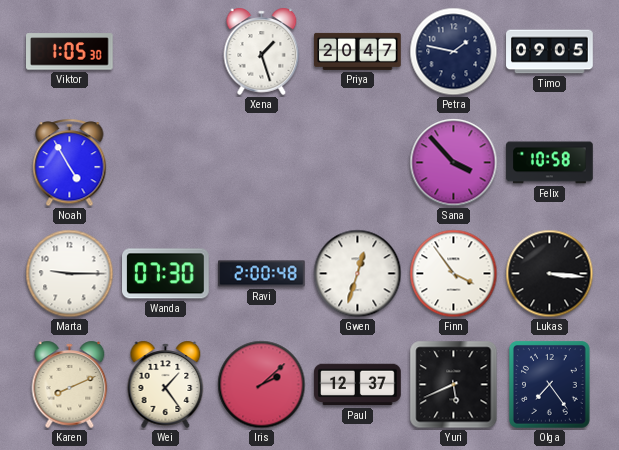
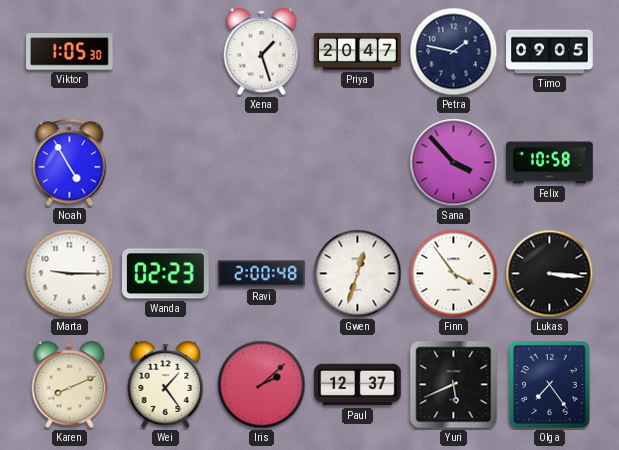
Wanda: 07:30 -> 02:23
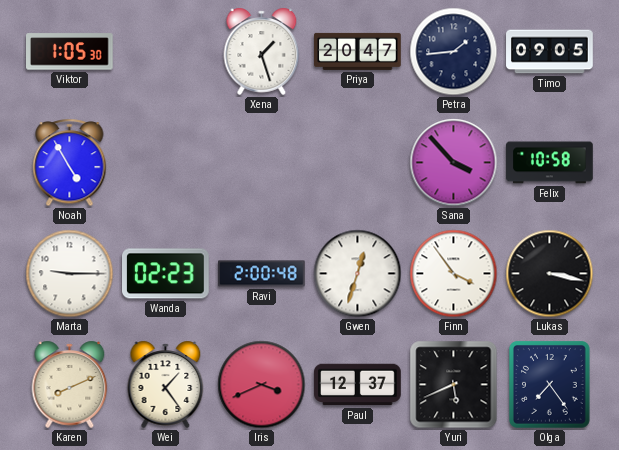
Petra: 1:47 -> 1:44
Lukas: 3:16 -> 3:17
Iris: 2:08 -> 3:41
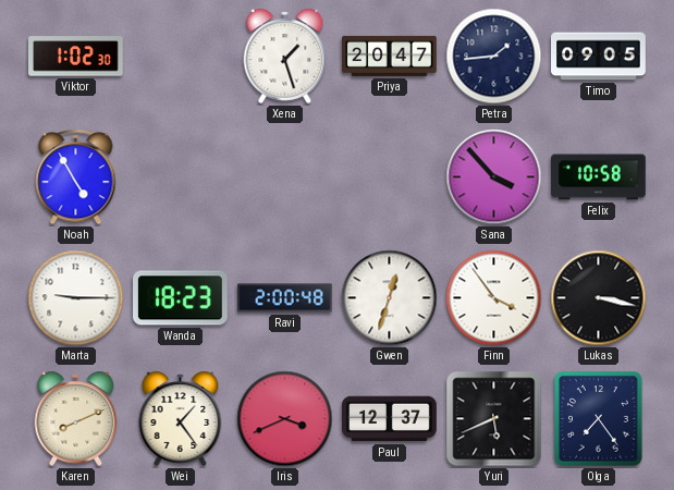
Viktor: 1:05 -> 1:02
Wanda: 02:23 -> 18:23
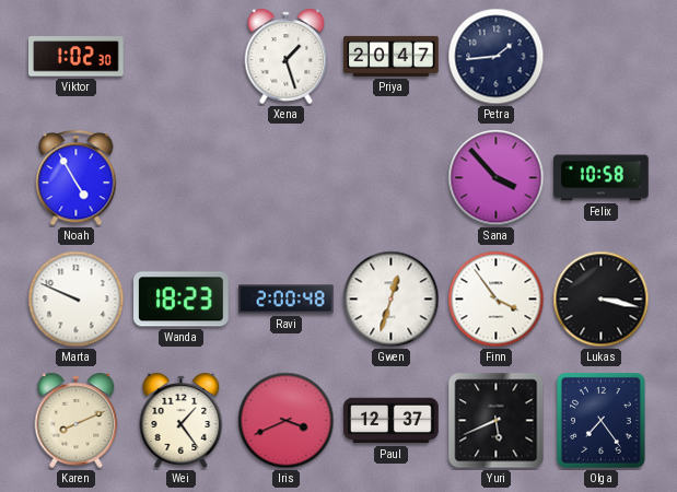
Timo: 09:05 -> none
Marta: 9:15 -> 9:49
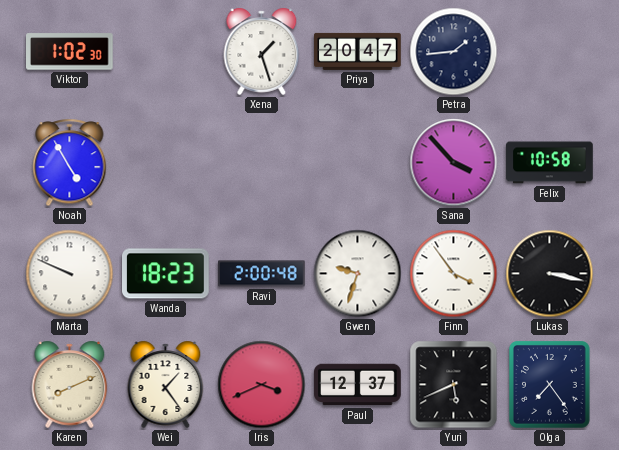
Gwen: 12:33 -> 9:33
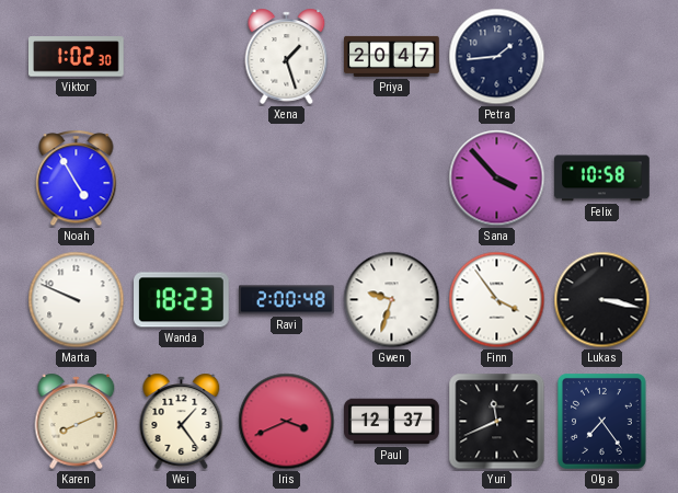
Yuri: 5:41 -> 11:41
